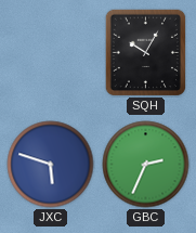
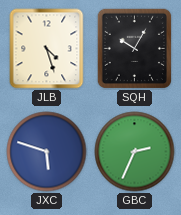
JLB: none -> 4:27
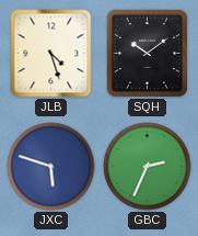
SQH: 10:05 -> 10:09
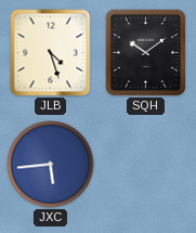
JXC: 5:48 -> 5:44
GBC: 2:34 -> none
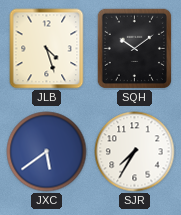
JXC: 5:44 -> 5:39
SJR: none -> 7:35
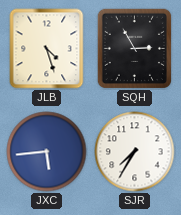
SQH: 10:09 -> 2:55
JXC: 5:39 -> 5:44
